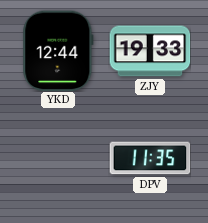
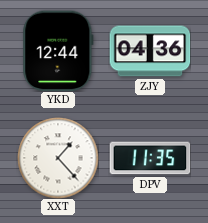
ZJY: 19:33 -> 04:36
XXT: none -> 1:23
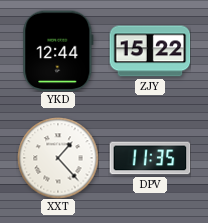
ZJY: 04:36 -> 15:22
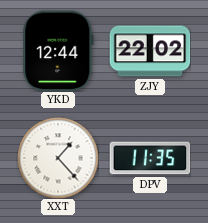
ZJY: 15:22 -> 22:02
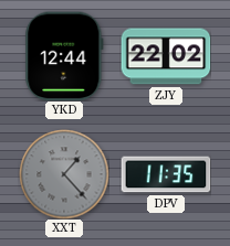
XXT dial: white -> grey
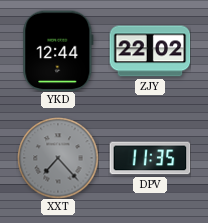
XXT: 1:23 -> 7:23
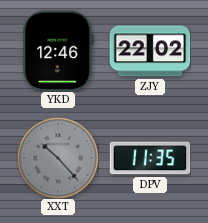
YKD: 12:44 -> 12:46
XXT: 7:23 -> 10:23
